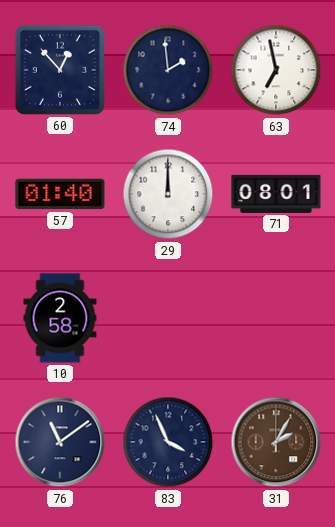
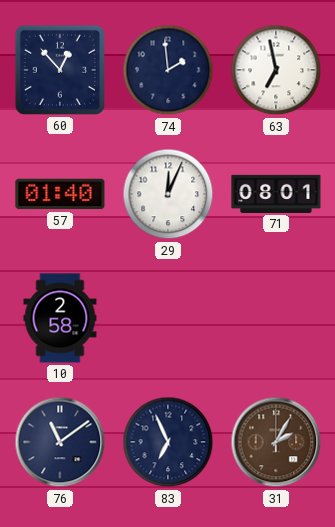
29: 12:00 -> 12:04
83: 3:56 -> 6:56
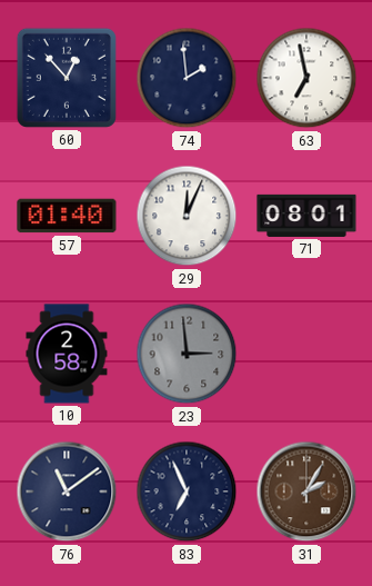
23: none -> 2:59
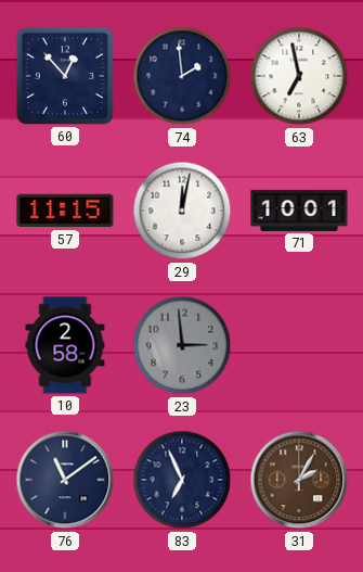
57: 01:40 -> 11:15
29: 12:04 -> 12:02
71: 08:01 -> 10:01
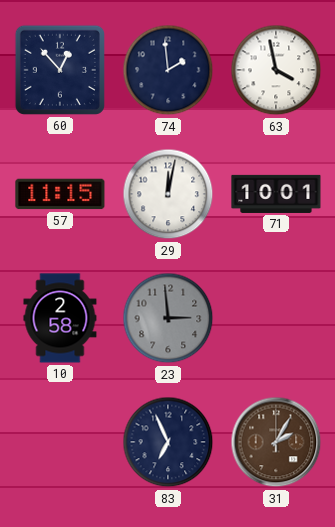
63: 6:58 -> 3:58
76: 11:09 -> none
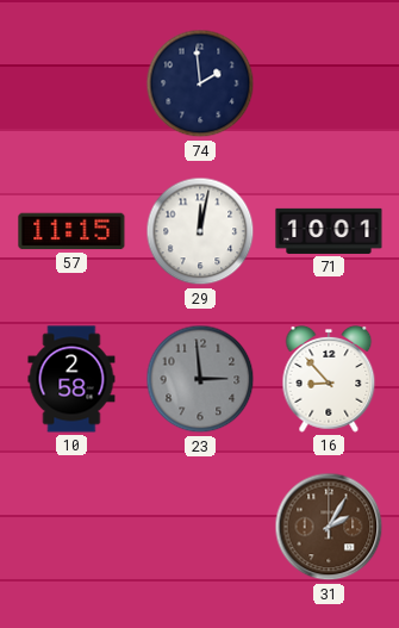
60: 12:53 -> none
63: 3:58 -> none
16: none -> 8:53
83: 6:56 -> none
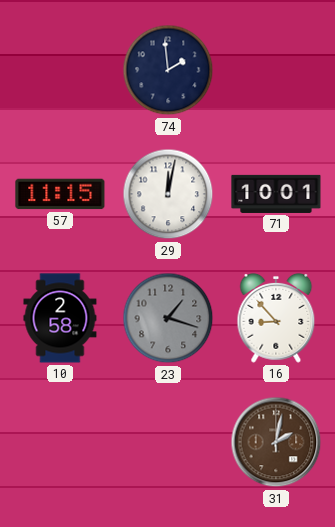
23: 2:59 -> 1:18
31: 2:05 -> 2:02
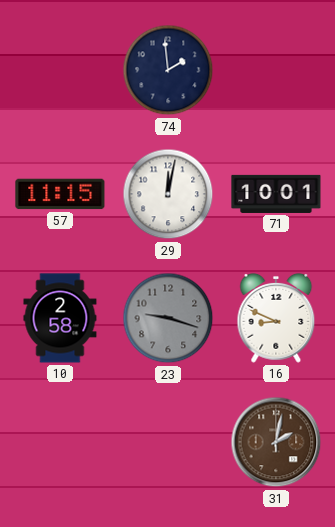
23: 1:18 -> 9:18
16: 8:53 -> 8:49
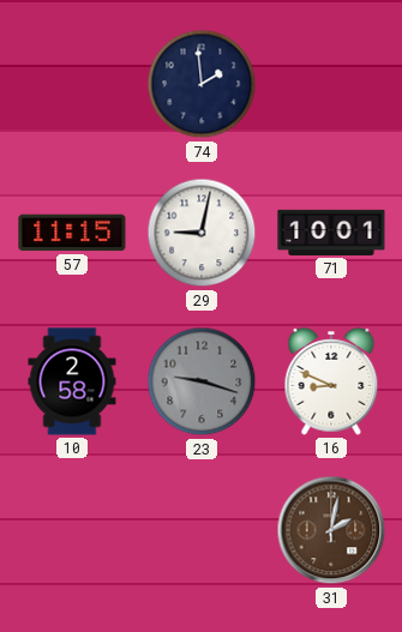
29: 12:02 -> 9:02
